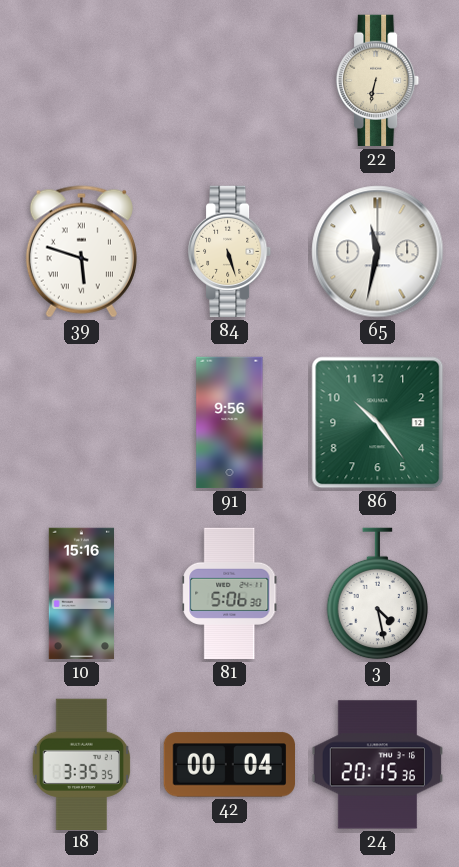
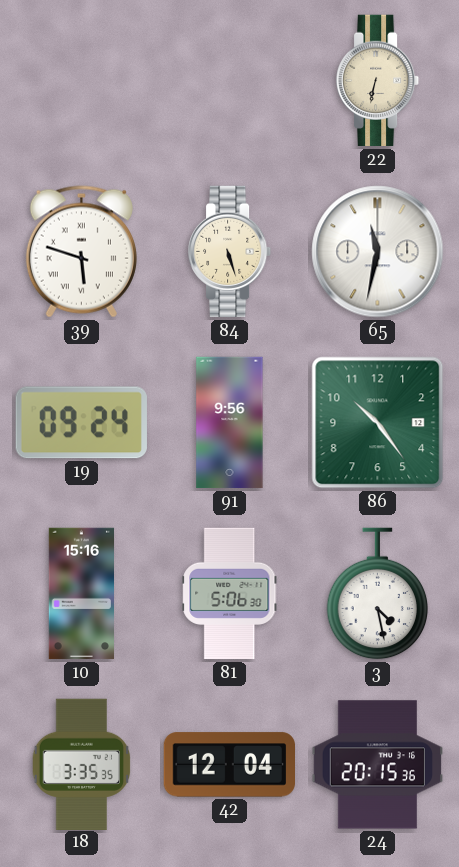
19: none -> 09:24
42: 00:04 -> 12:04
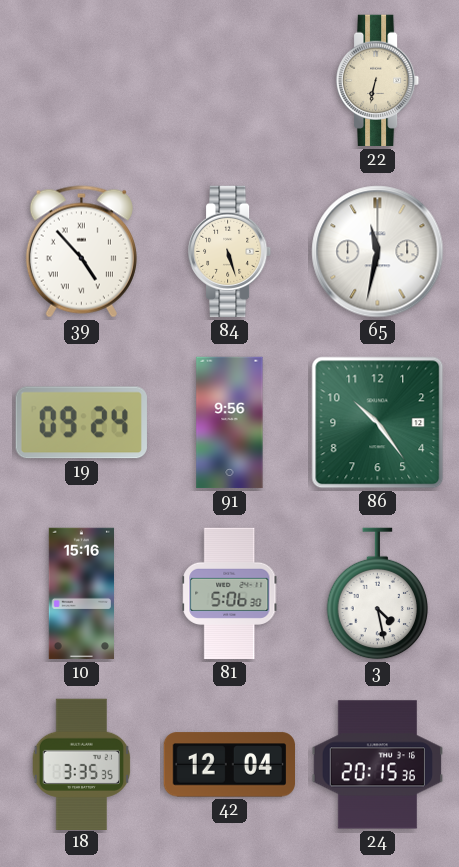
39: 5:48 -> 4:53
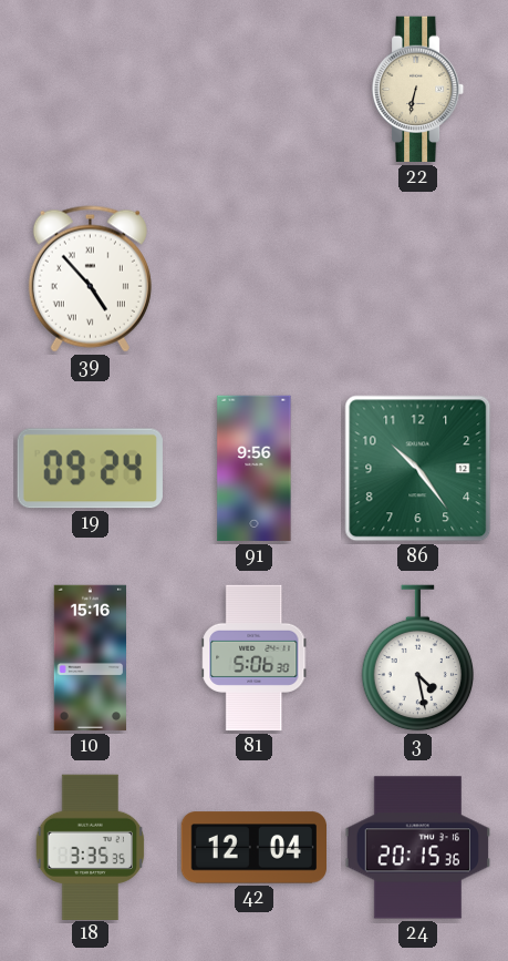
84: 5:27 -> none
65: 11:32 -> none
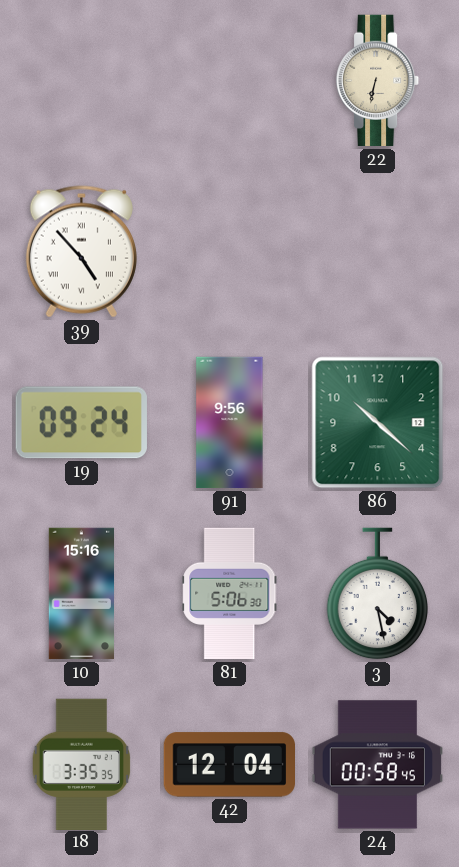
86: 10:24 -> 10:22
24: 20:15 -> 00:58
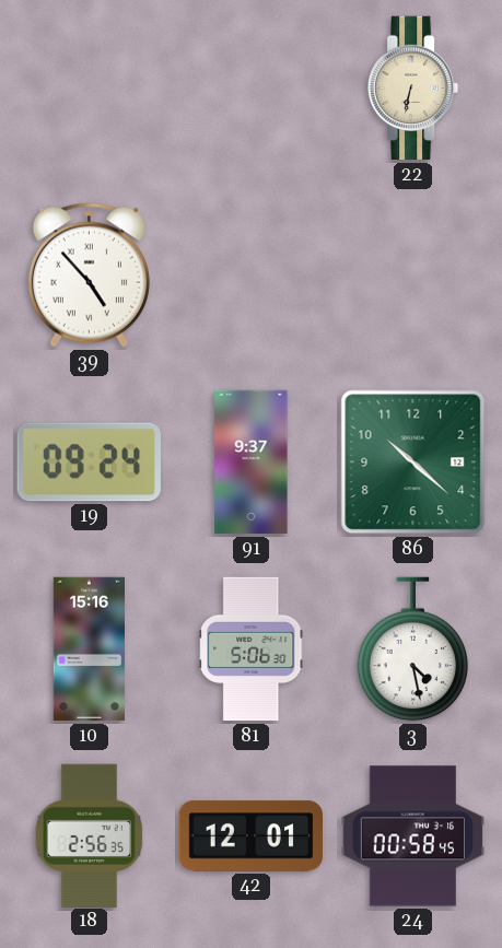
91: 9:56 -> 9:37
18: 3:35 -> 2:56
42: 12:04 -> 12:01
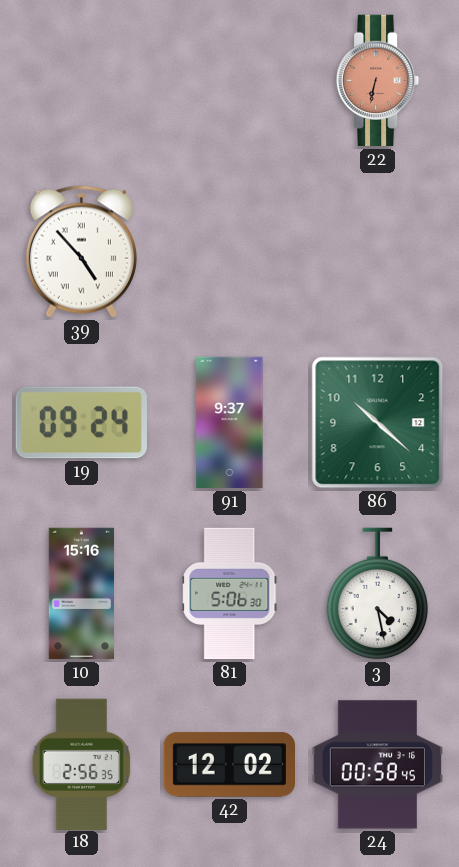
22 dial: cream -> salmon
42: 12:01 -> 12:02
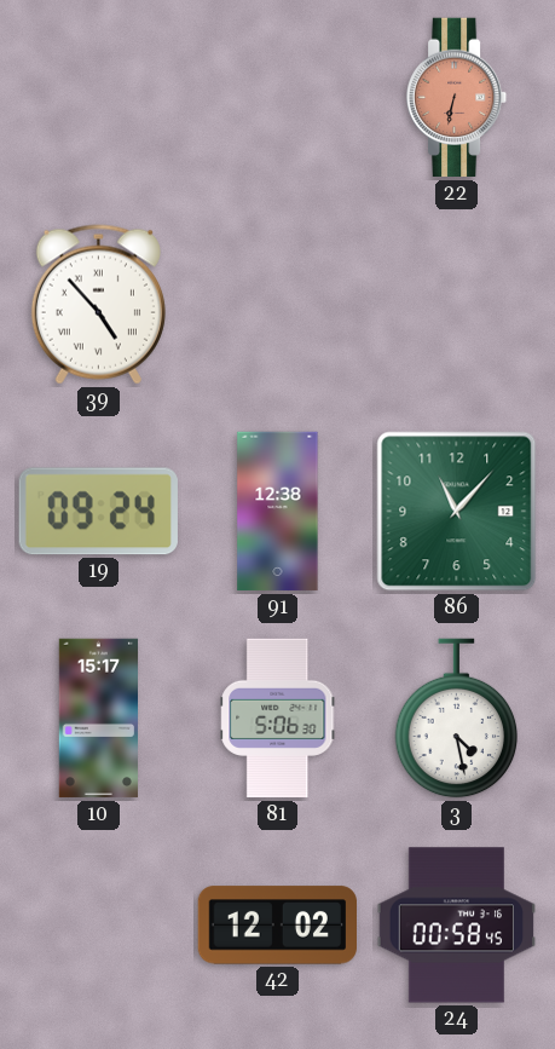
91: 9:37 -> 12:38
86: 10:22 -> 11:07
10: 15:16 -> 15:17
18: 2:56 -> none
